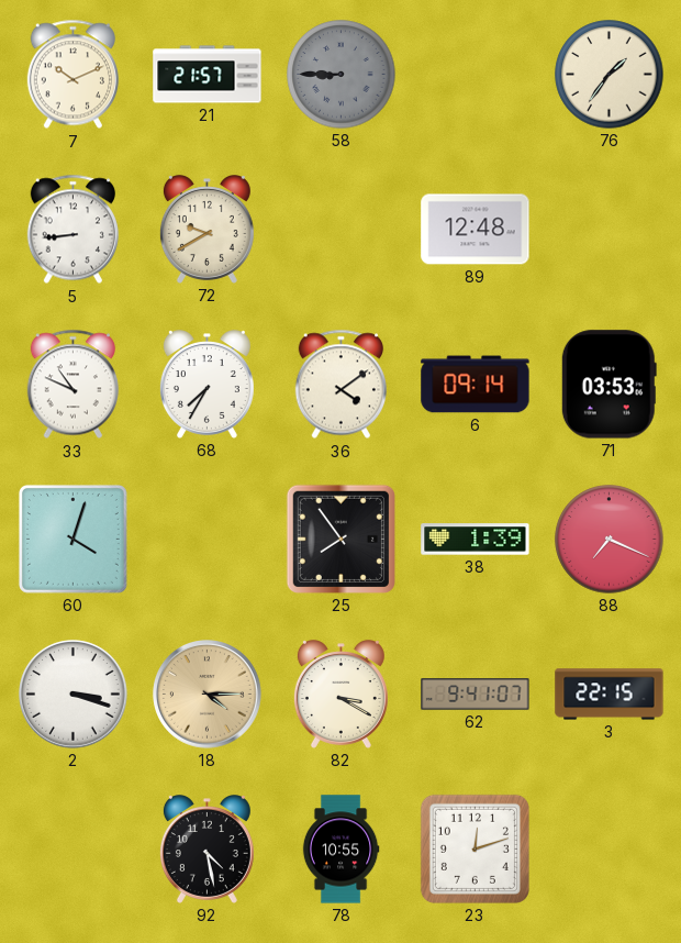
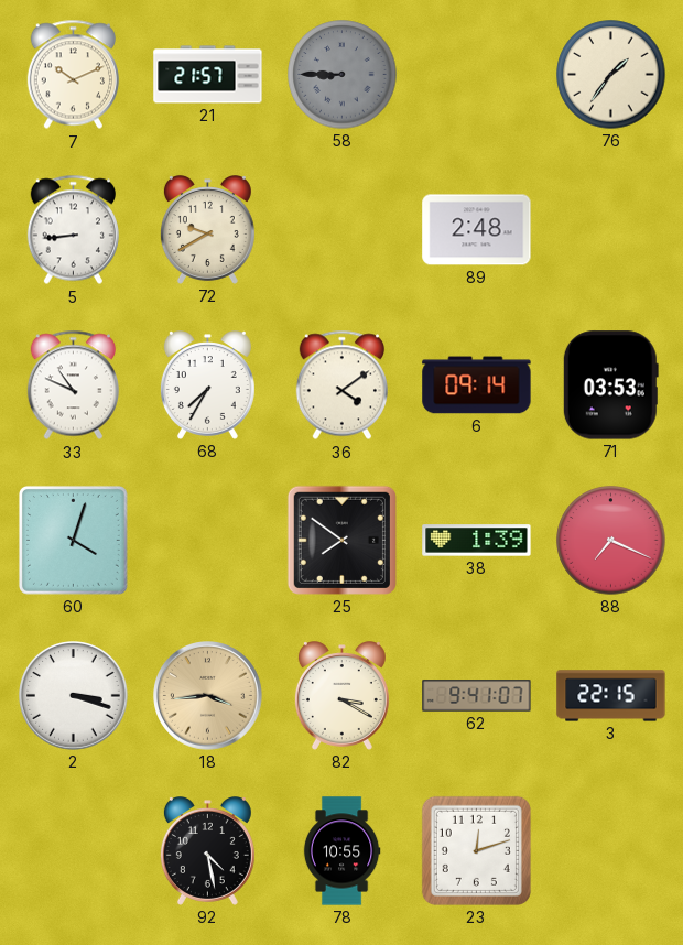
89: 12:48 -> 2:48
25: 7:54 -> 7:51
18: 4:15 -> 3:44
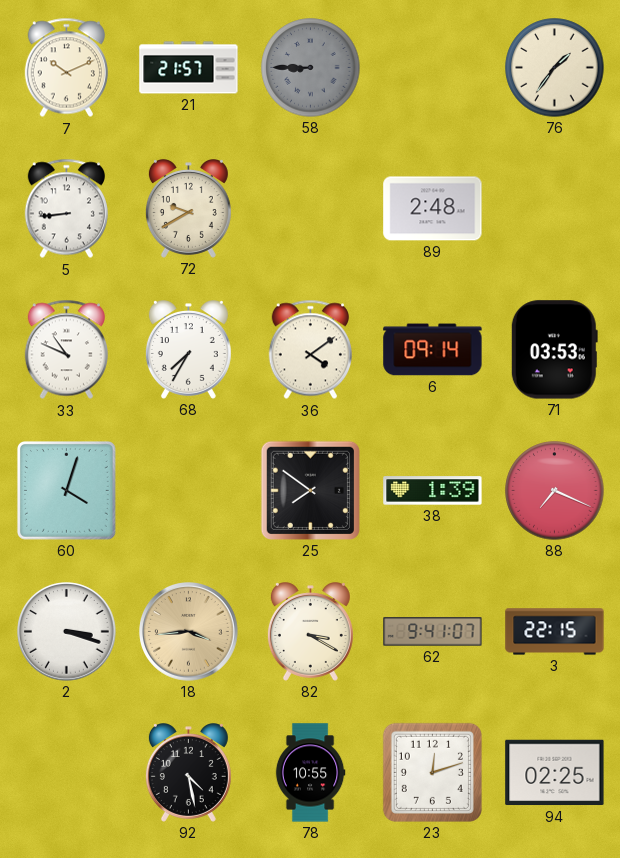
94: none -> 02:25
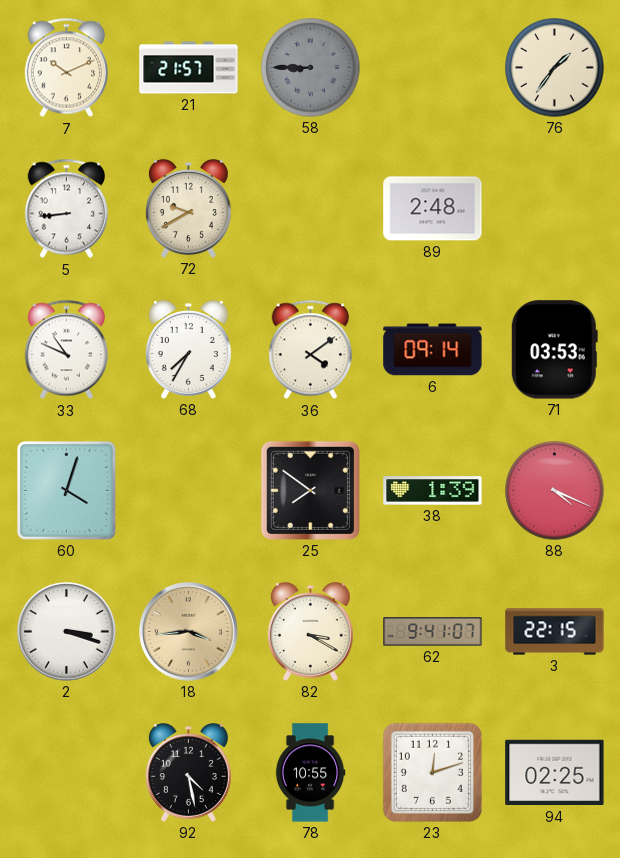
88: 7:19 -> 4:19
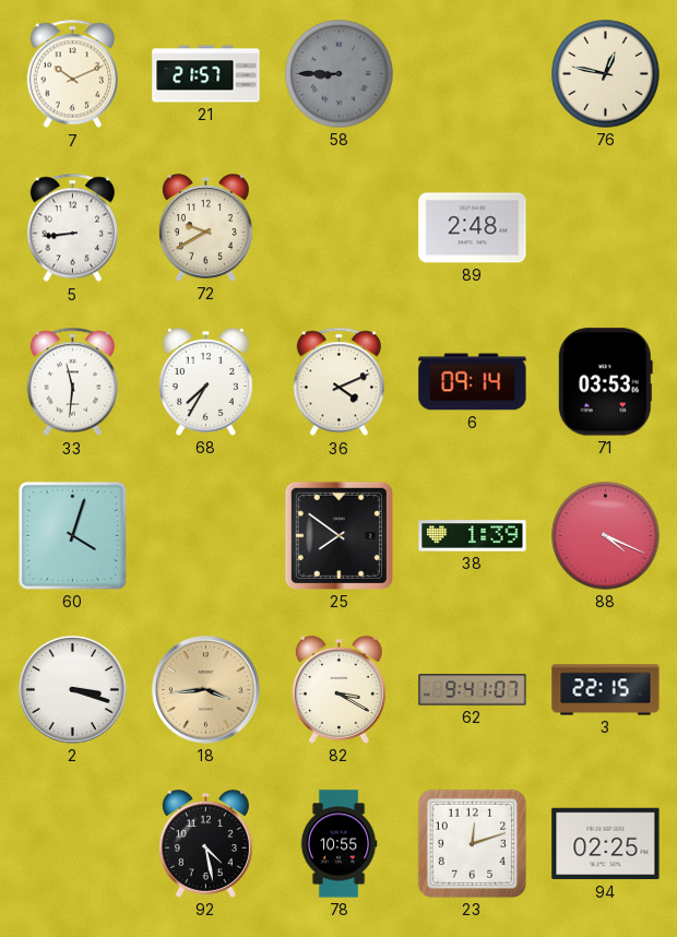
76: 1:36 -> 12:47
33: 10:49 -> 11:31
36: 4:09 -> 4:11
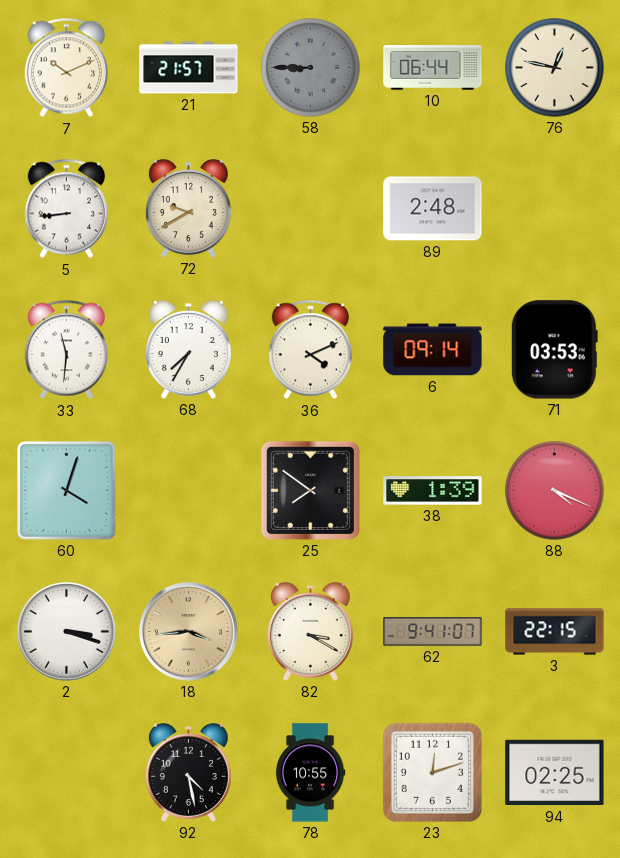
10: none -> 06:44
